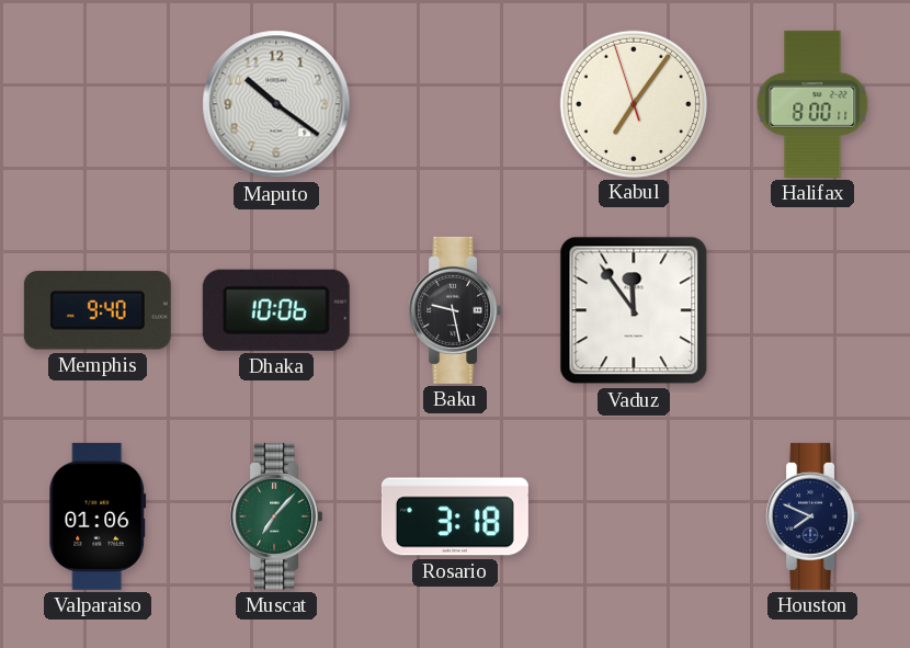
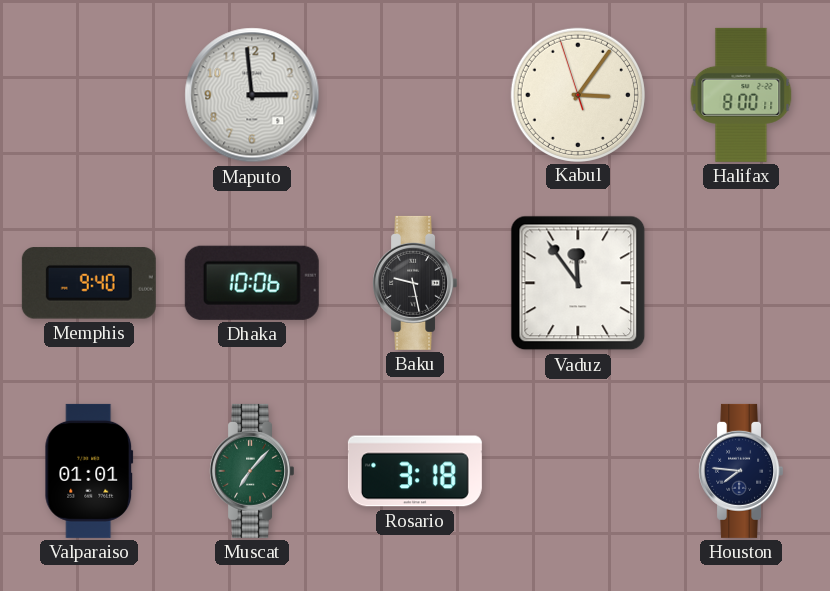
Maputo: 10:21 -> 2:59
Kabul: 7:05 -> 3:05
Valparaiso: 01:06 -> 01:01
Houston: 7:49 -> 7:46
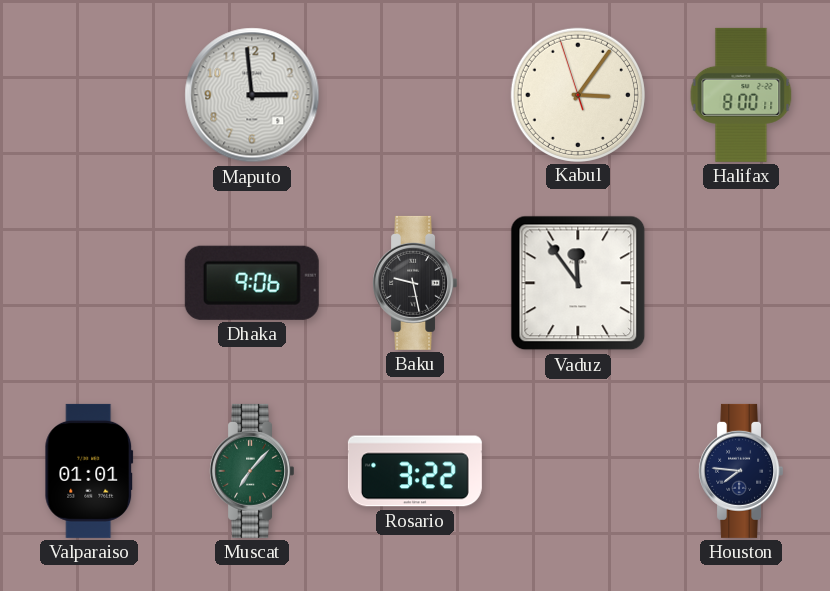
Memphis: 9:40 -> none
Dhaka: 10:06 -> 9:06
Rosario: 3:18 -> 3:22
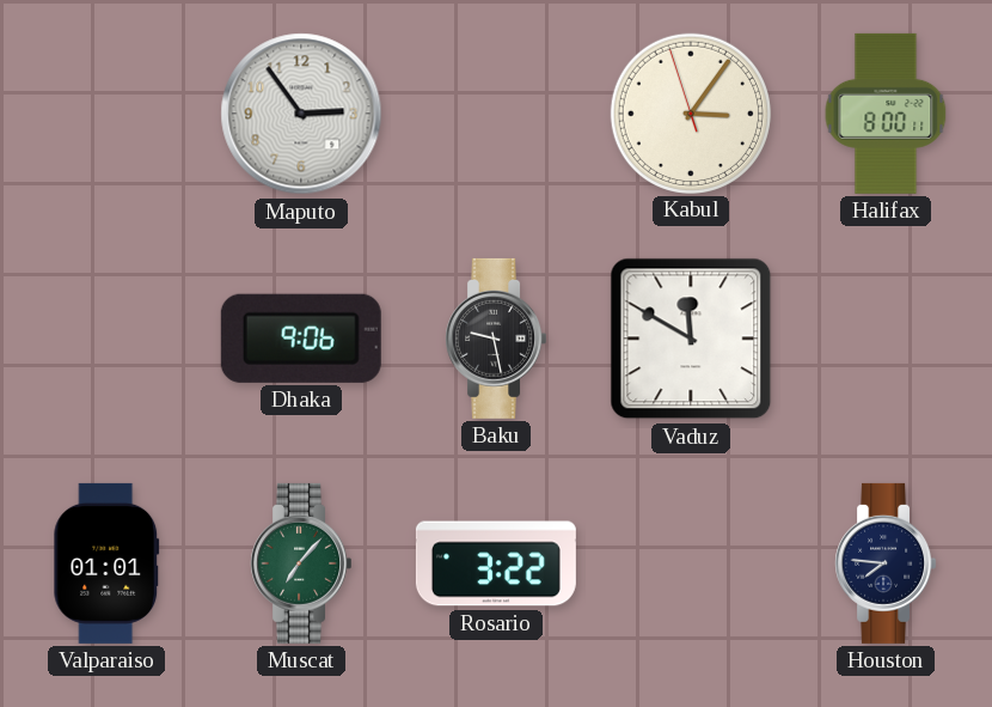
Maputo: 2:59 -> 2:54
Vaduz: 11:54 -> 11:50
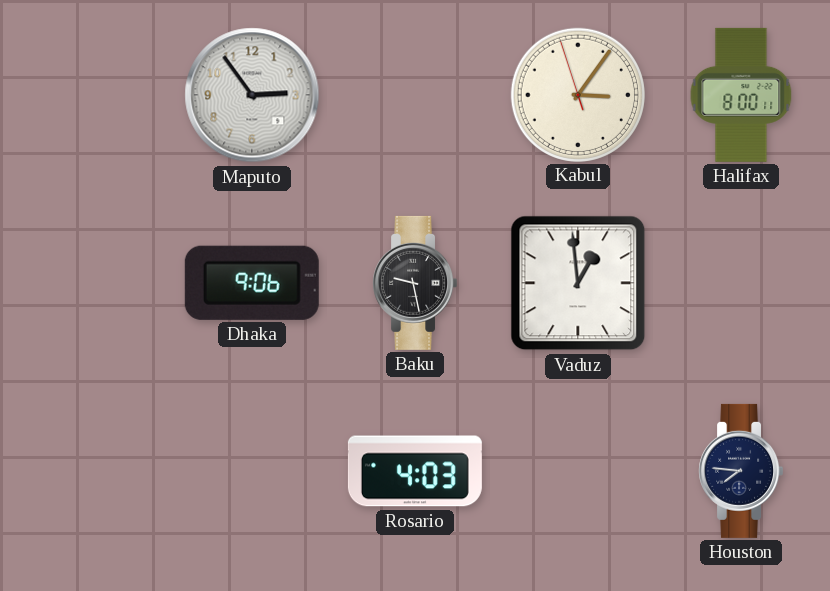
Vaduz: 11:50 -> 12:59
Valparaiso: 01:01 -> none
Muscat: 7:07 -> none
Rosario: 3:22 -> 4:03
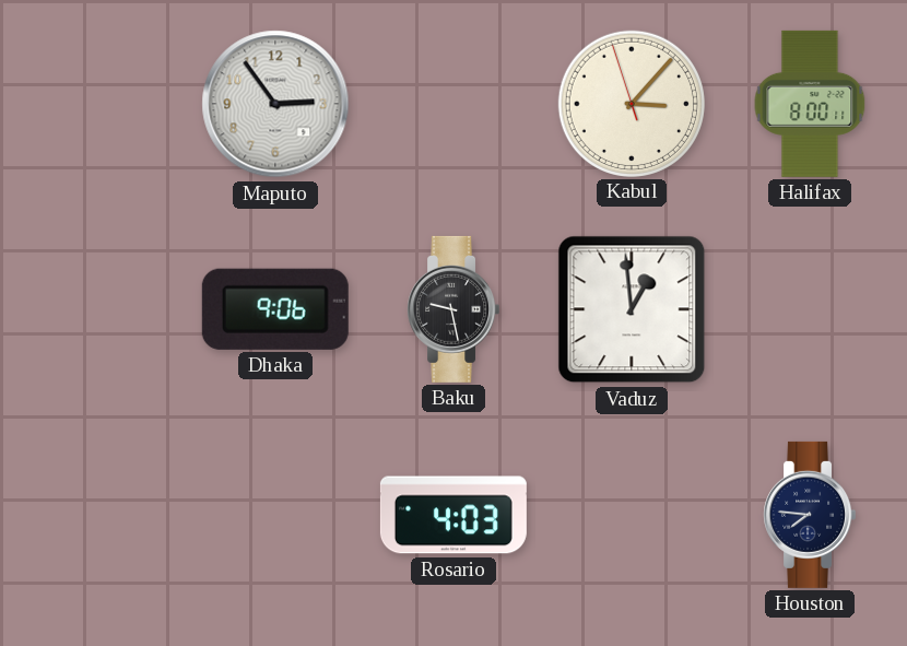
Kabul: 3:05 -> 3:06
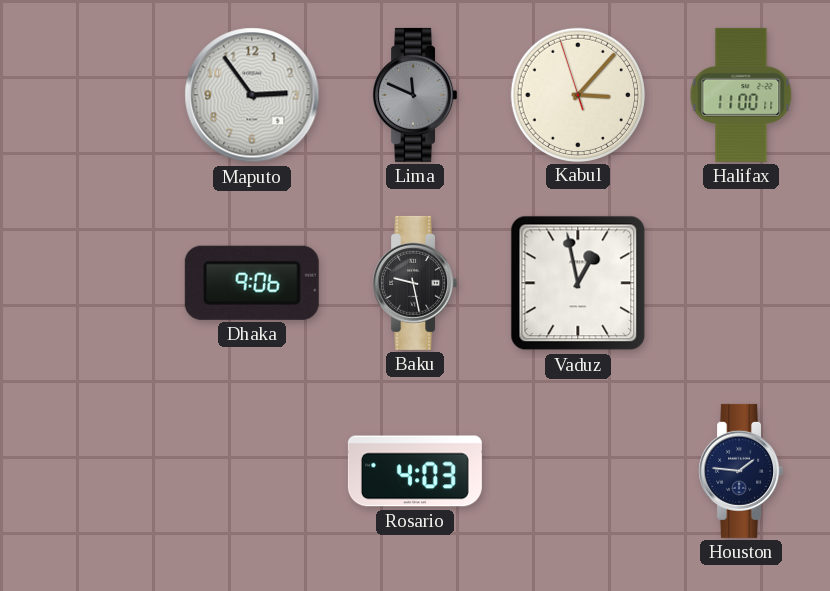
Lima: none -> 11:49
Halifax: 8:00 -> 11:00
Vaduz: 12:59 -> 12:58
Houston: 7:46 -> 1:46
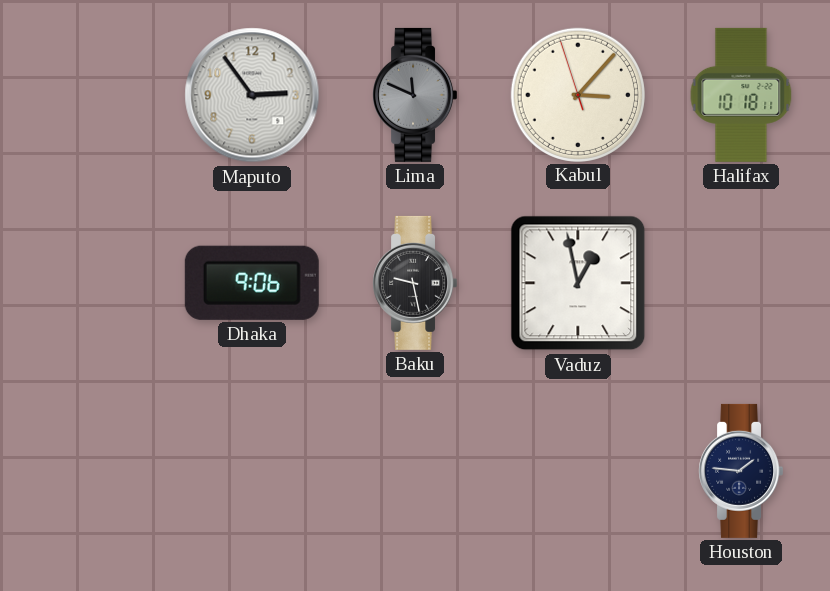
Halifax: 11:00 -> 10:18
Rosario: 4:03 -> none
